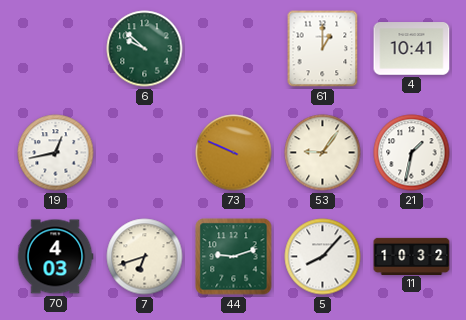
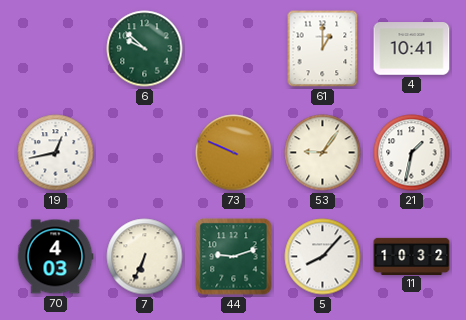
7: 6:42 -> 6:34
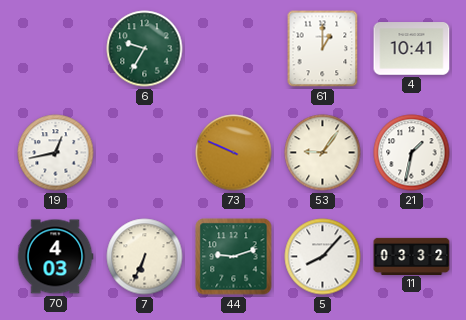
6: 9:52 -> 9:35
11: 10:32 -> 03:32
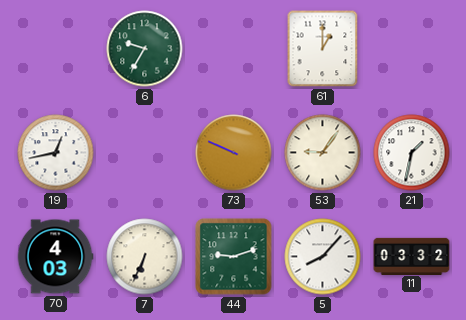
4: 10:41 -> none
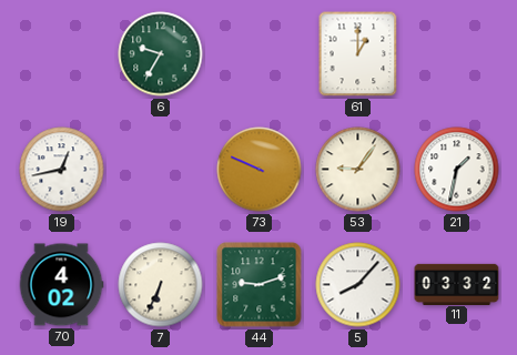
70: 4:03 -> 4:02
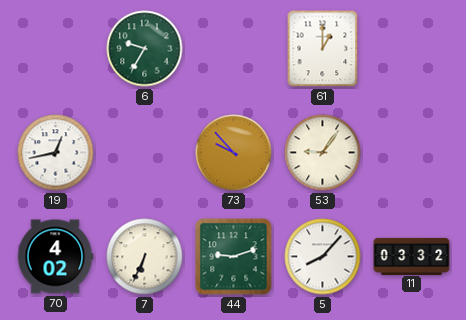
73: 9:49 -> 9:53
21: 1:32 -> none
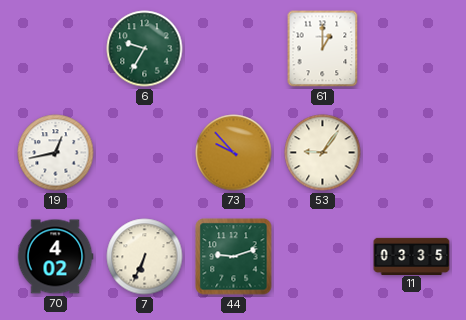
5: 8:07 -> none
11: 03:32 -> 03:35
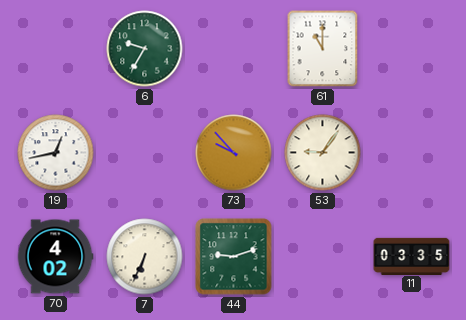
61: 1:00 -> 11:00
